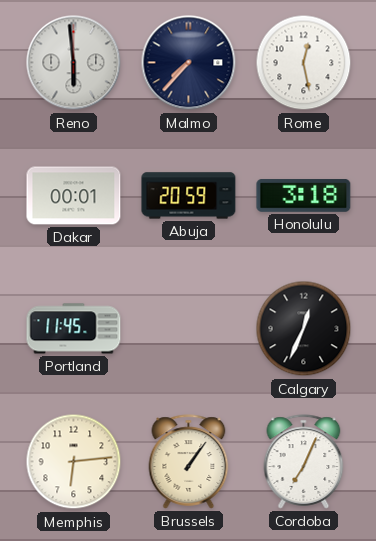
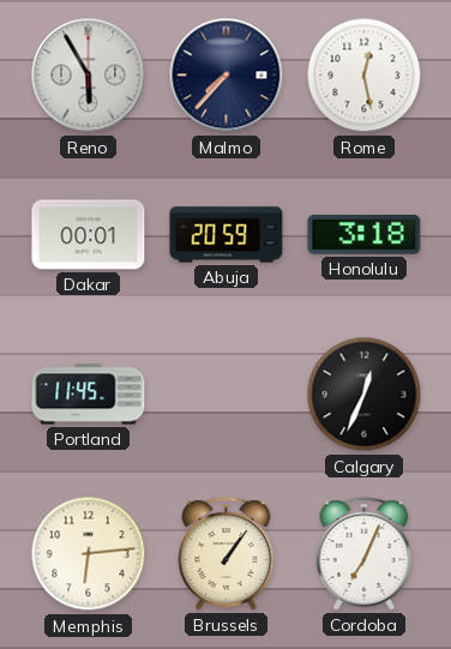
Reno: 5:59 -> 5:55
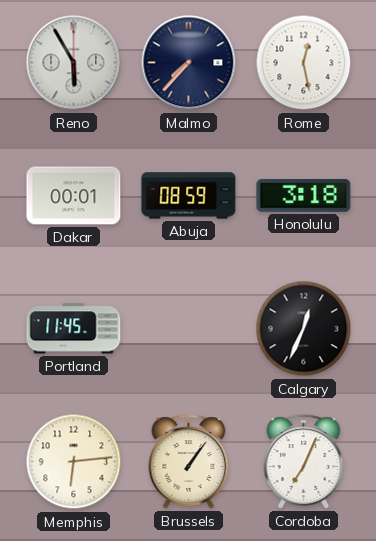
Abuja: 20:59 -> 08:59
